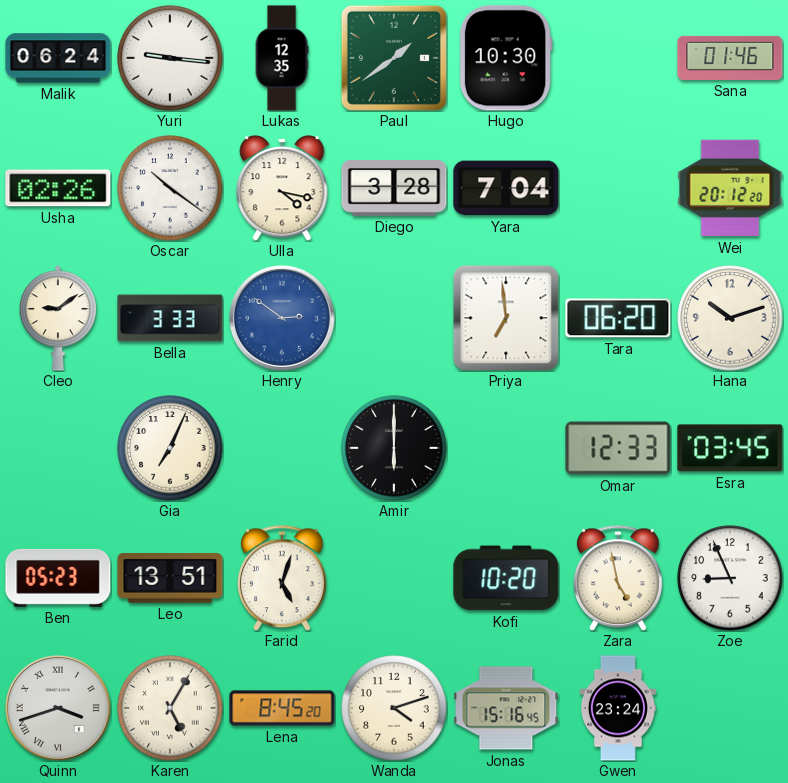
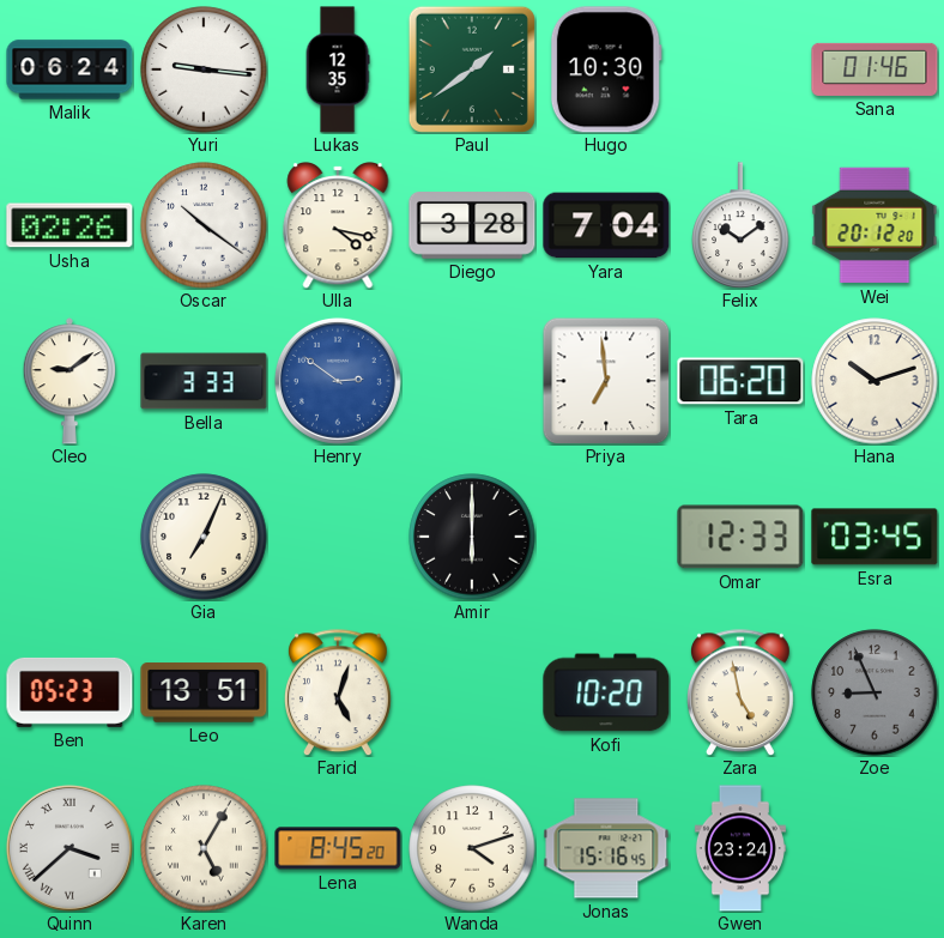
Felix: none -> 10:09
Zoe dial: white -> grey
Quinn: 3:42 -> 3:38
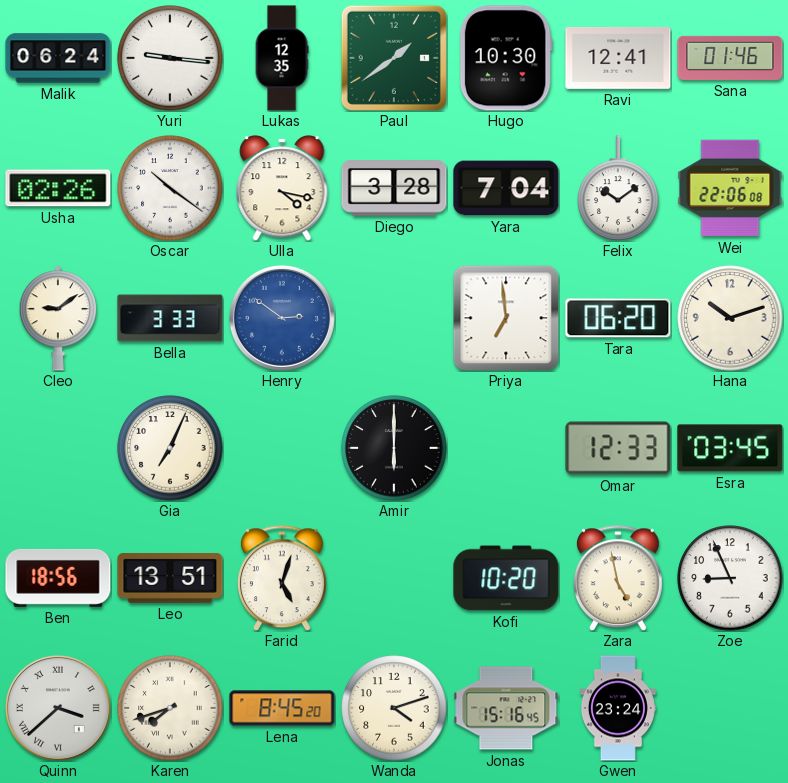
Ravi: none -> 12:41
Wei: 20:12 -> 22:06
Ben: 05:23 -> 18:56
Zoe dial: grey -> white
Karen: 5:05 -> 7:42
